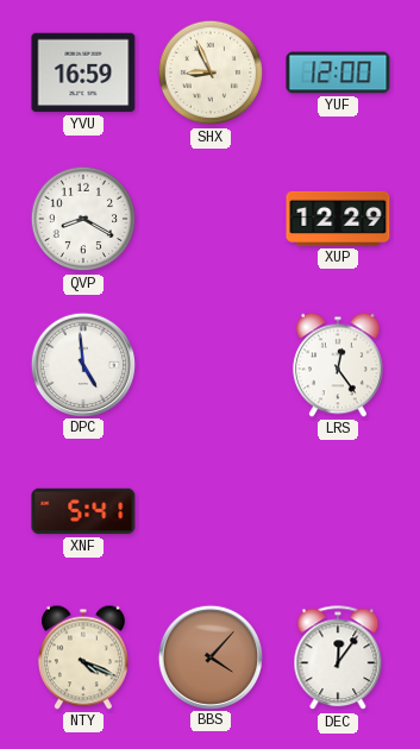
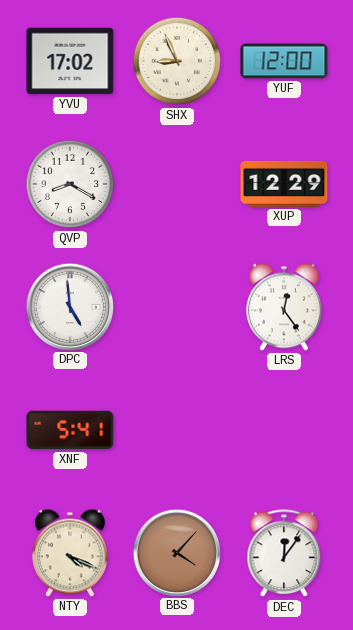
YVU: 16:59 -> 17:02
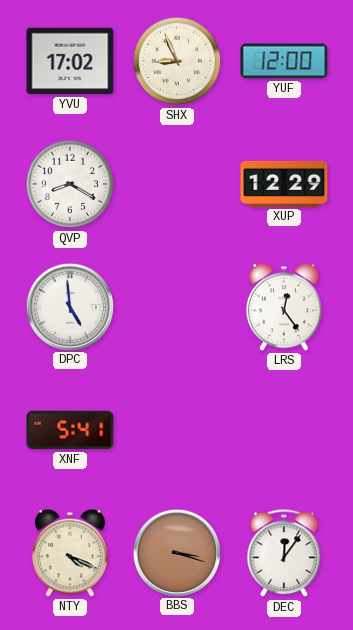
BBS: 4:07 -> 3:18
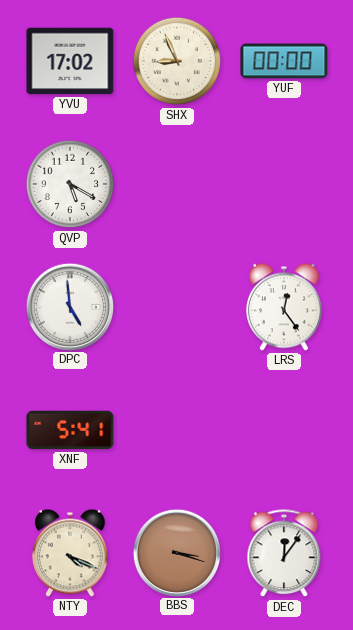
YUF: 12:00 -> 00:00
QVP: 8:20 -> 5:20
XUP: 12:29 -> none
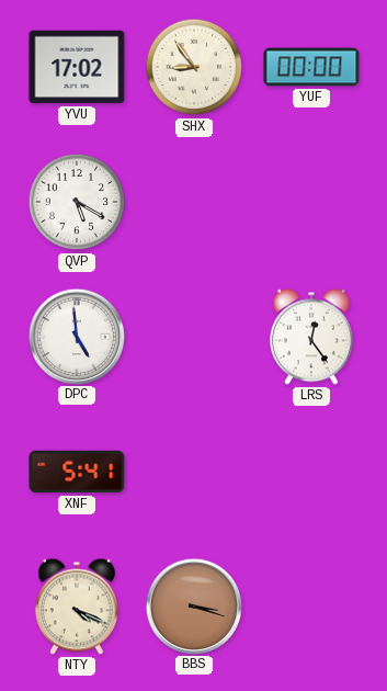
SHX: 8:56 -> 8:54
DEC: 12:06 -> none
